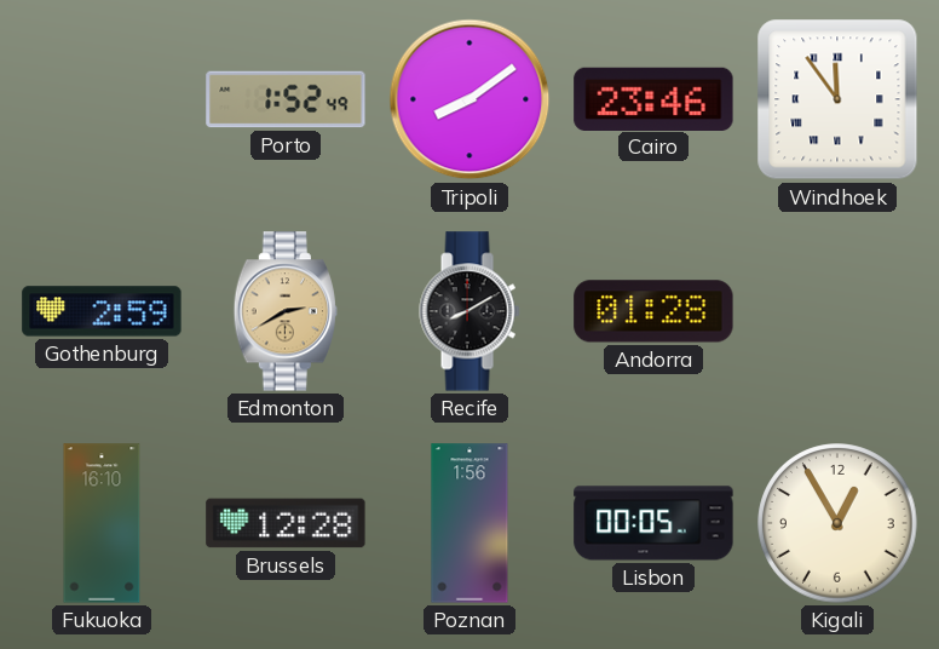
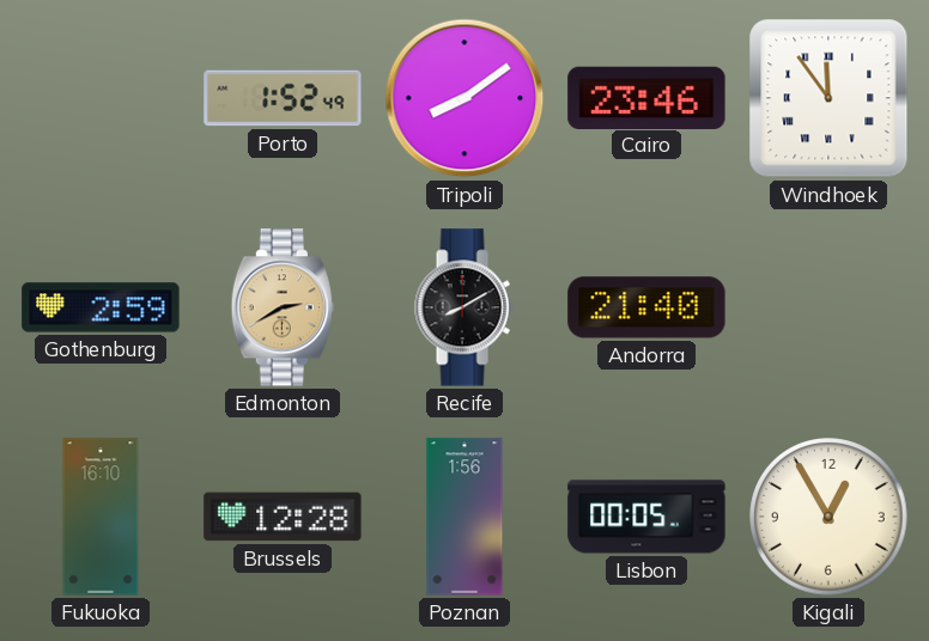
Andorra: 01:28 -> 21:40
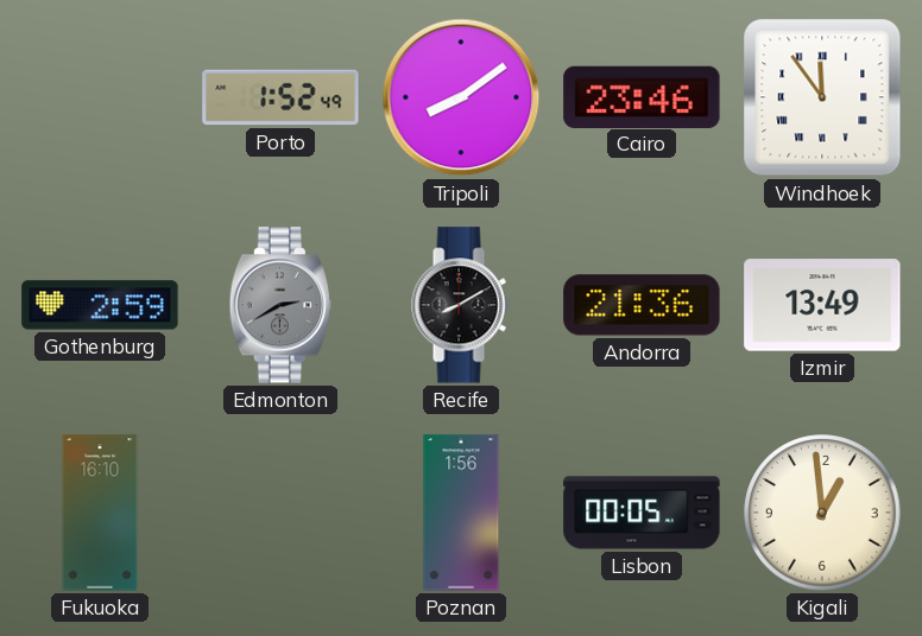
Edmonton dial: champagne -> grey
Andorra: 21:40 -> 21:36
Izmir: none -> 13:49
Brussels: 12:28 -> none
Kigali: 12:55 -> 12:59
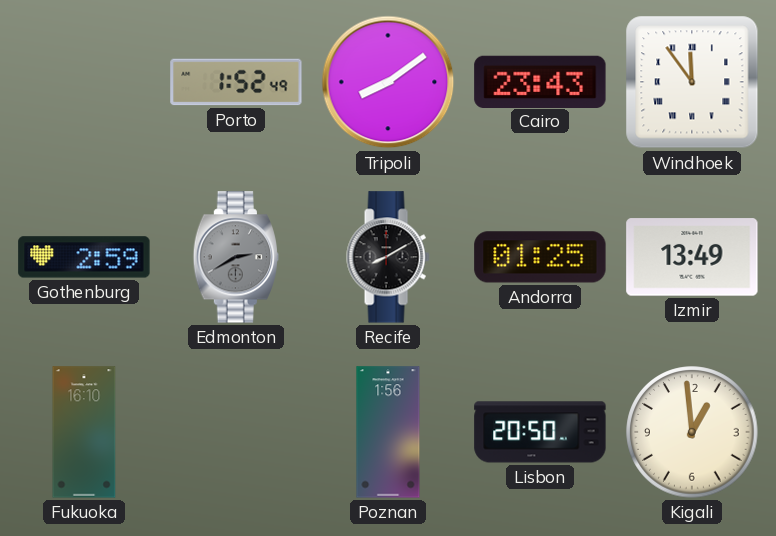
Cairo: 23:46 -> 23:43
Andorra: 21:36 -> 01:25
Lisbon: 00:05 -> 20:50
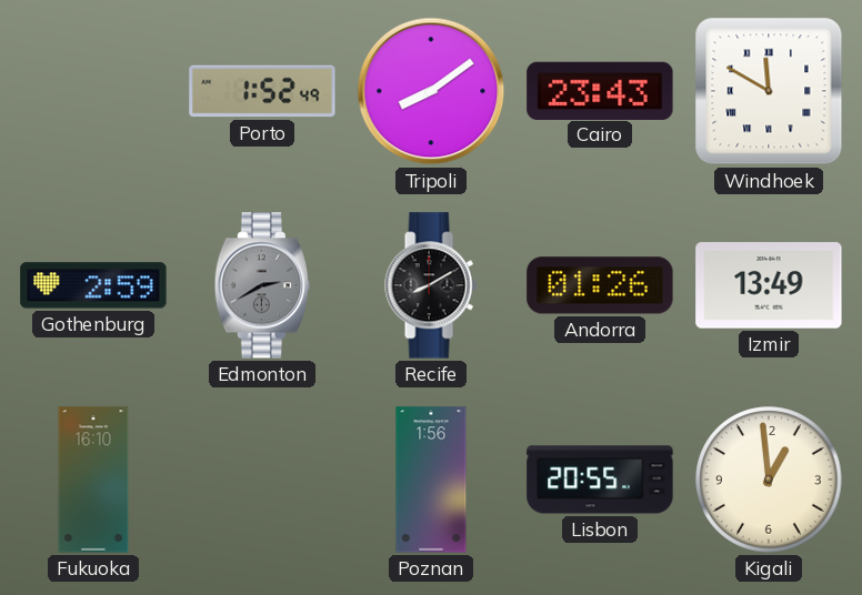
Windhoek: 11:54 -> 11:50
Andorra: 01:25 -> 01:26
Lisbon: 20:50 -> 20:55
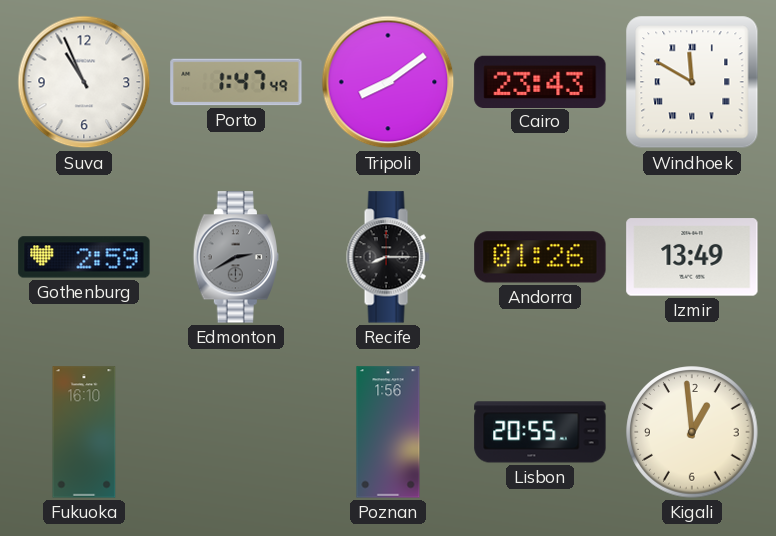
Suva: none -> 10:56
Porto: 1:52 -> 1:47
Recife: 8:10 -> 8:15
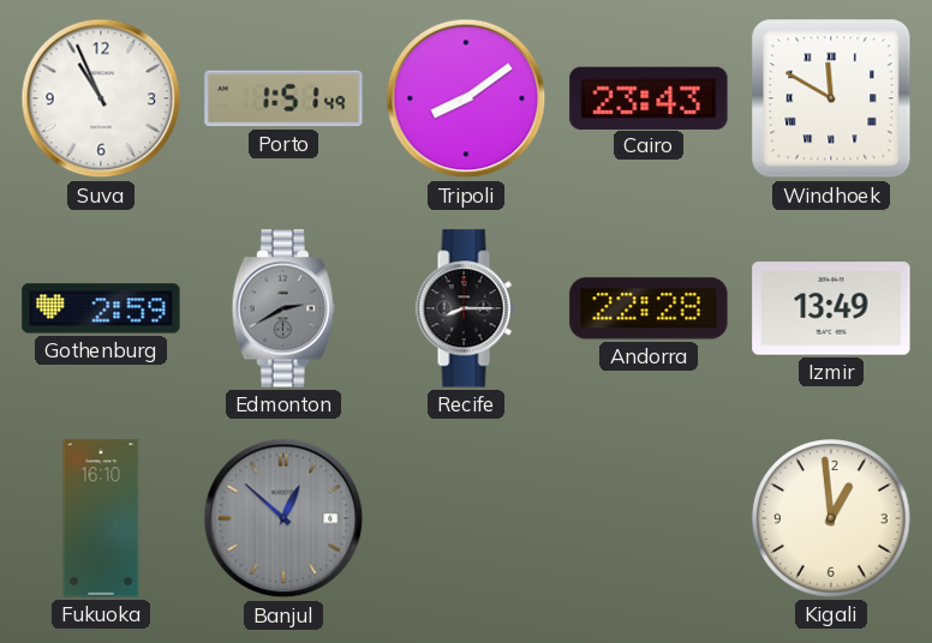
Porto: 1:47 -> 1:51
Andorra: 01:26 -> 22:28
Banjul: none -> 12:52
Poznan: 1:56 -> none
Lisbon: 20:55 -> none
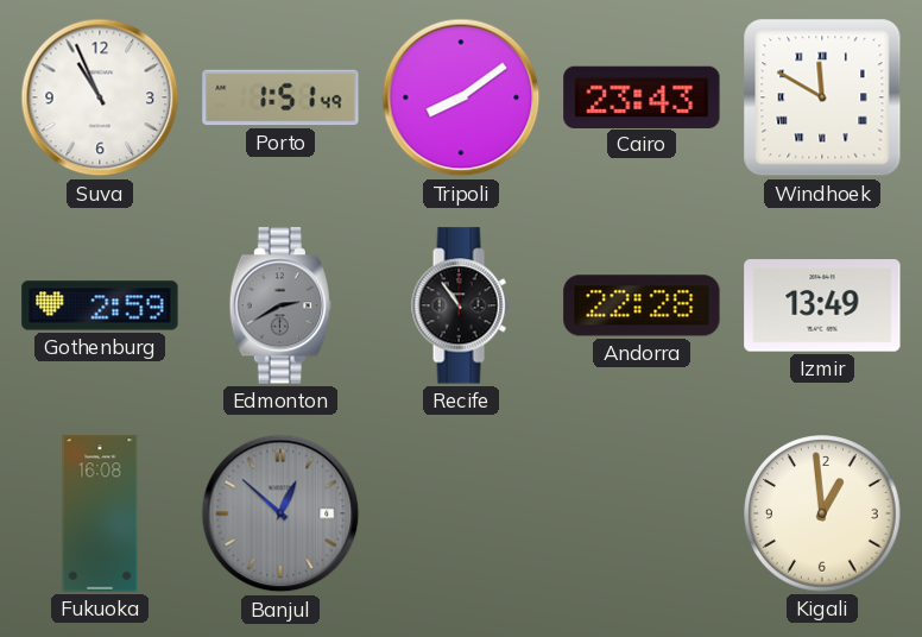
Recife: 8:15 -> 10:54
Fukuoka: 16:10 -> 16:08
